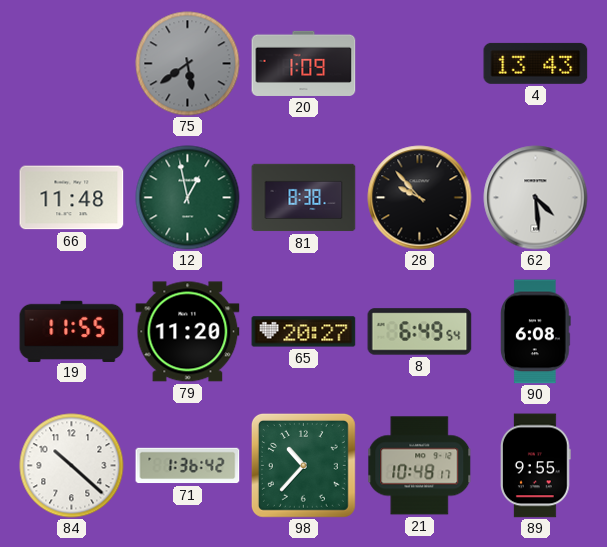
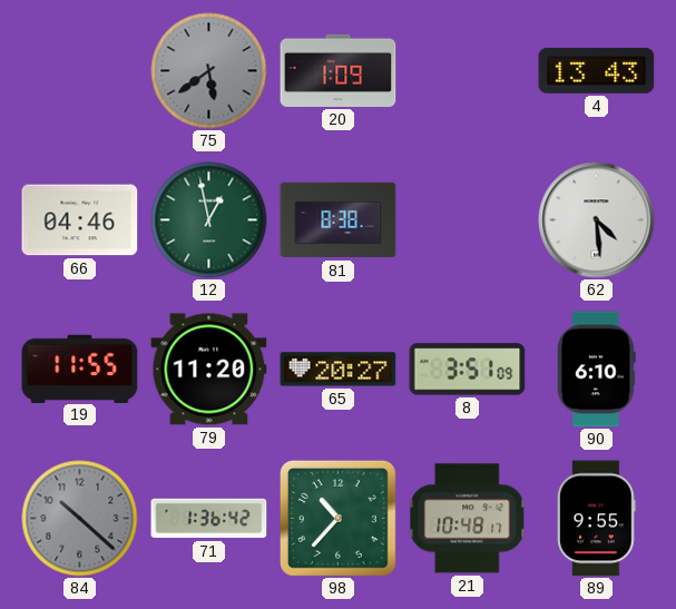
66: 11:48 -> 04:46
28: 9:53 -> none
8: 6:49 -> 3:51
90: 6:08 -> 6:10
84 dial: white -> grey
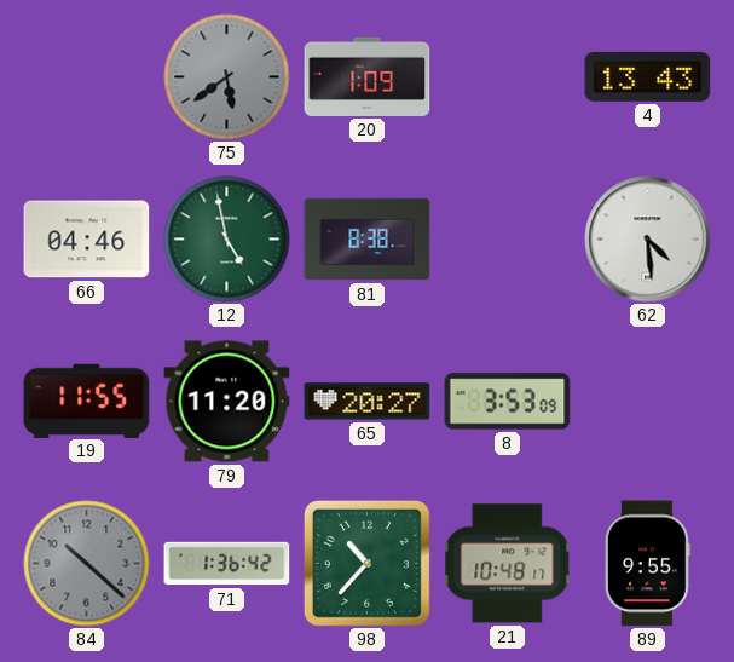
12: 12:58 -> 4:58
8: 3:51 -> 3:53
90: 6:10 -> none
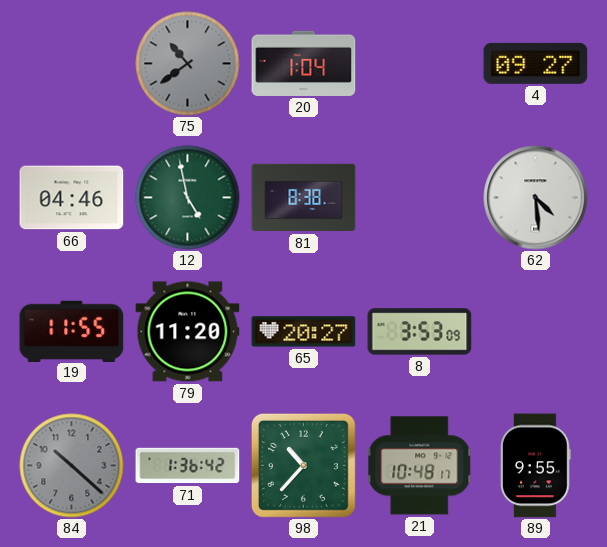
75: 5:39 -> 10:39
20: 1:09 -> 1:04
4: 13:43 -> 09:27
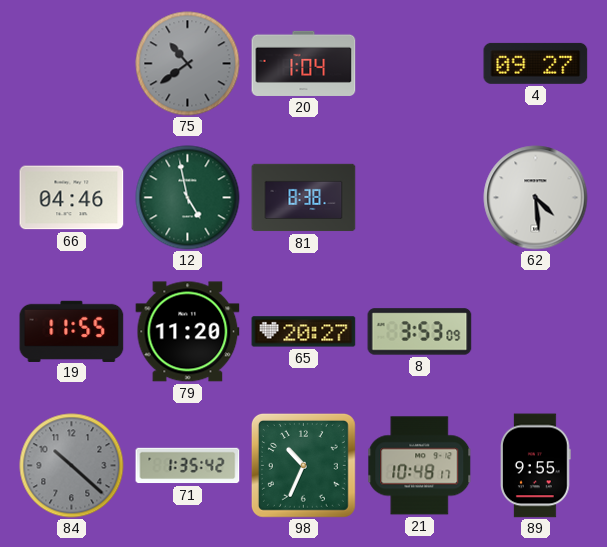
71: 1:36 -> 1:35
98: 10:37 -> 10:34
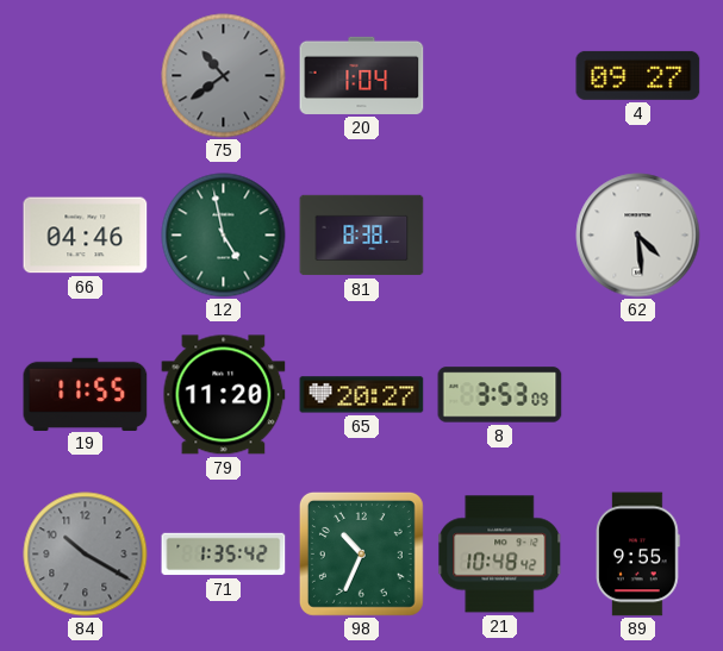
84: 10:22 -> 10:20
21: 10:48:17 -> 10:48:42
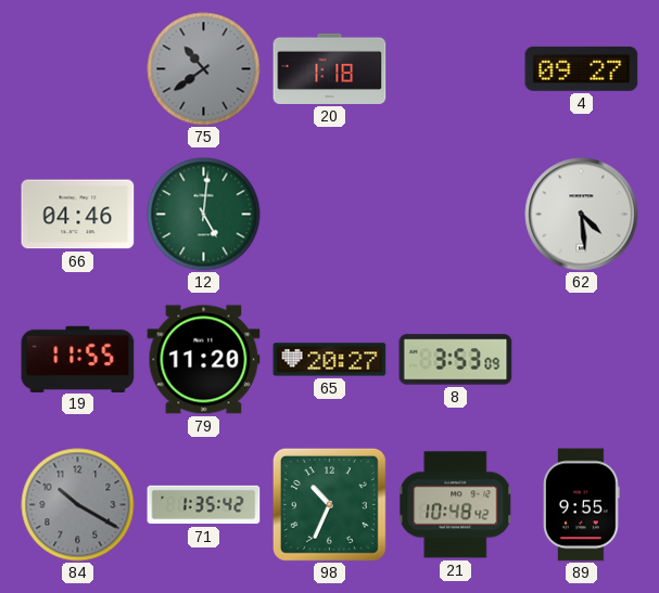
20: 1:04 -> 1:18
12: 4:58 -> 5:01
81: 8:38 -> none
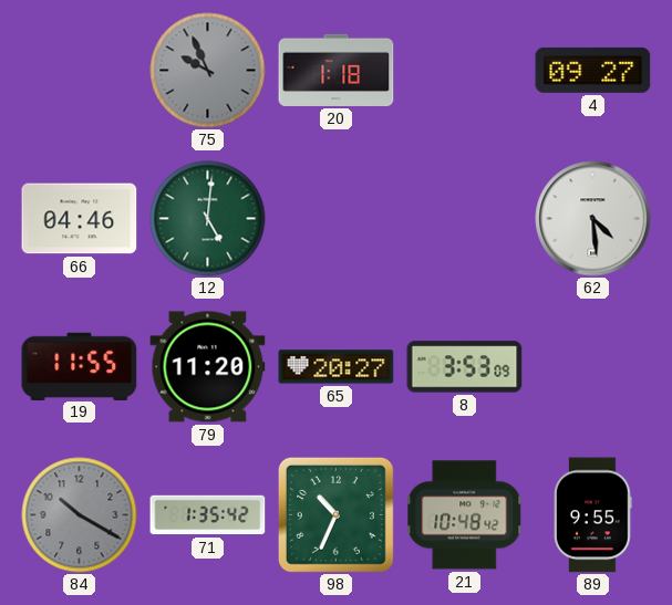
75: 10:39 -> 9:56
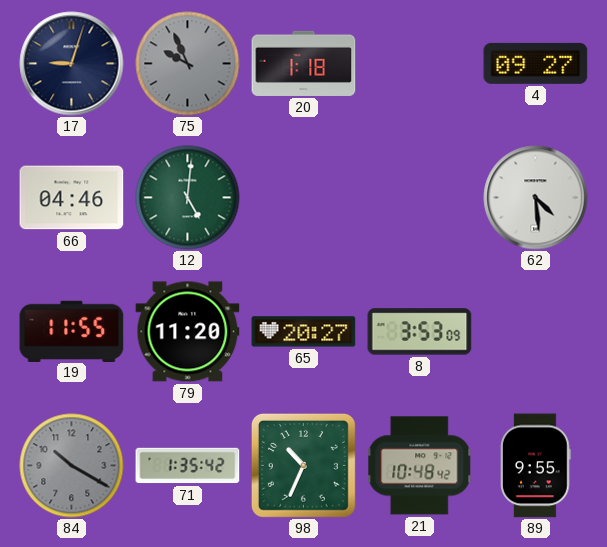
17: none -> 9:03
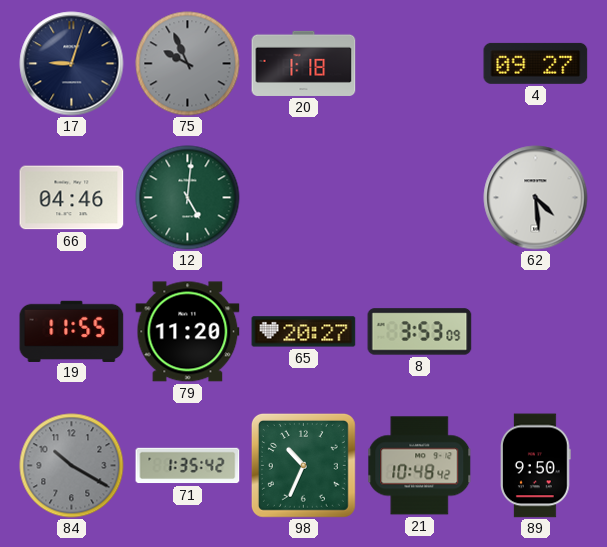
89: 9:55 -> 9:50
